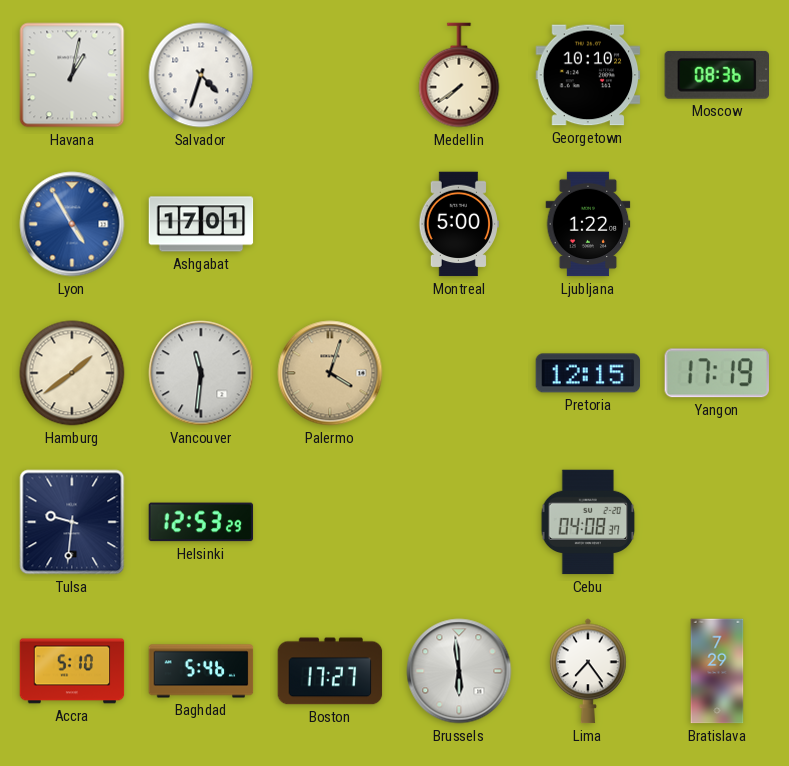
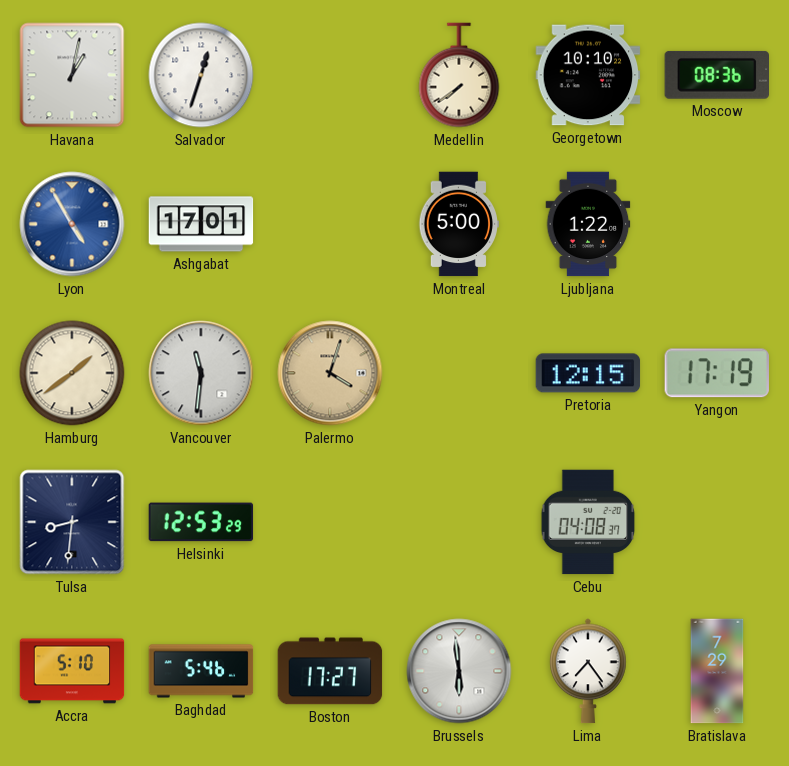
Salvador: 4:33 -> 12:33
Tulsa: 9:31 -> 8:31
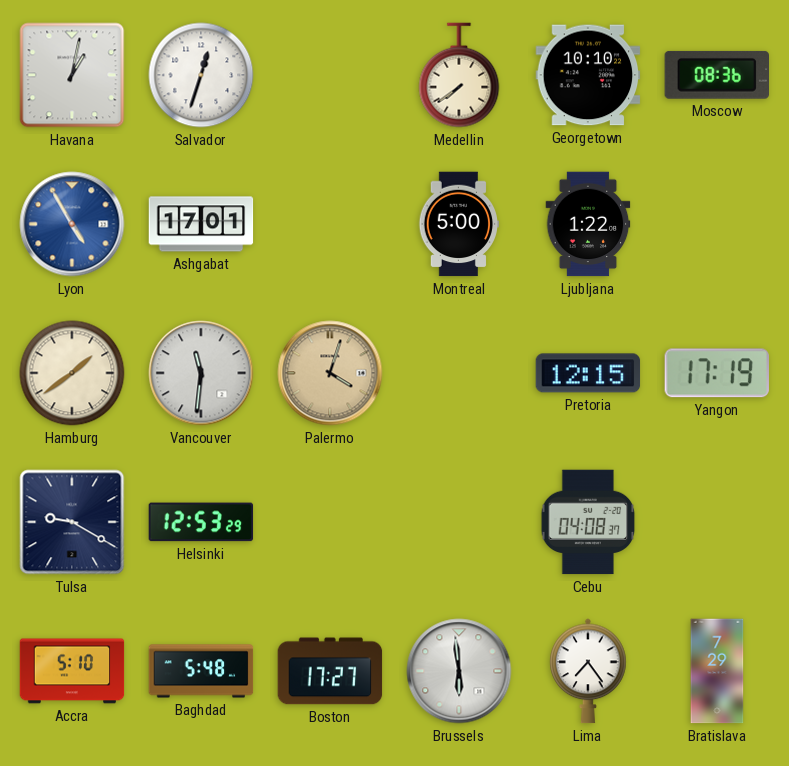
Tulsa: 8:31 -> 9:20
Baghdad: 5:46 -> 5:48
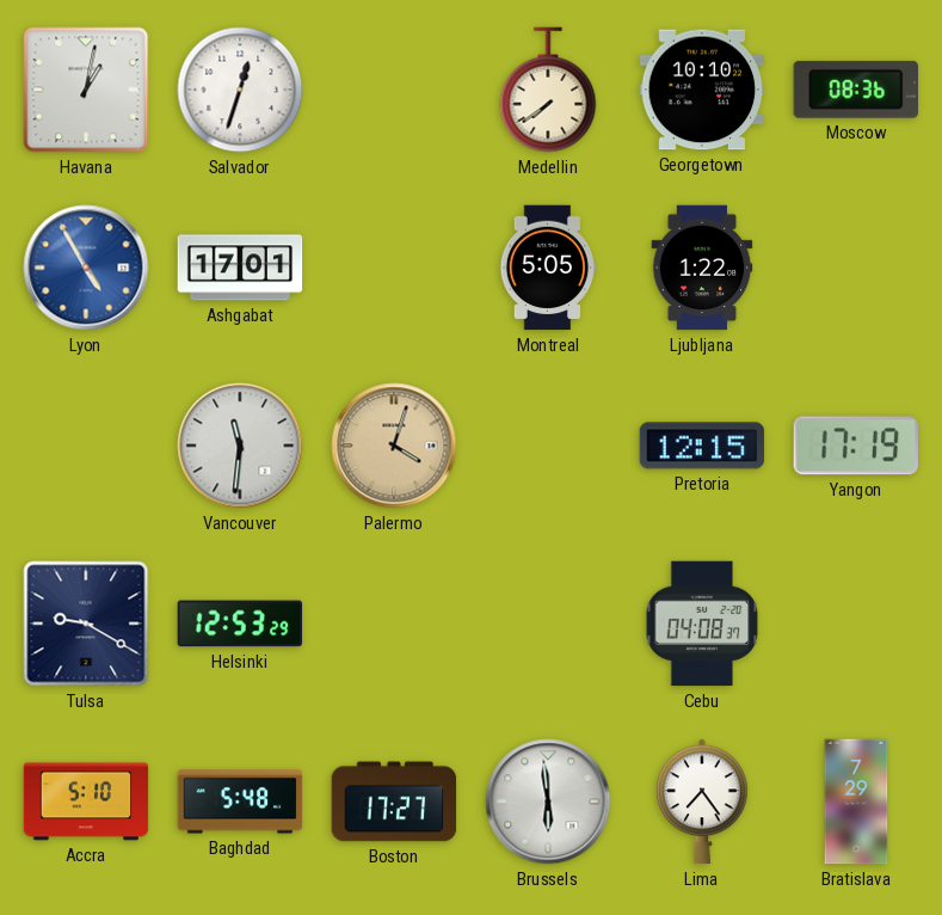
Montreal: 5:00 -> 5:05
Hamburg: 1:39 -> none
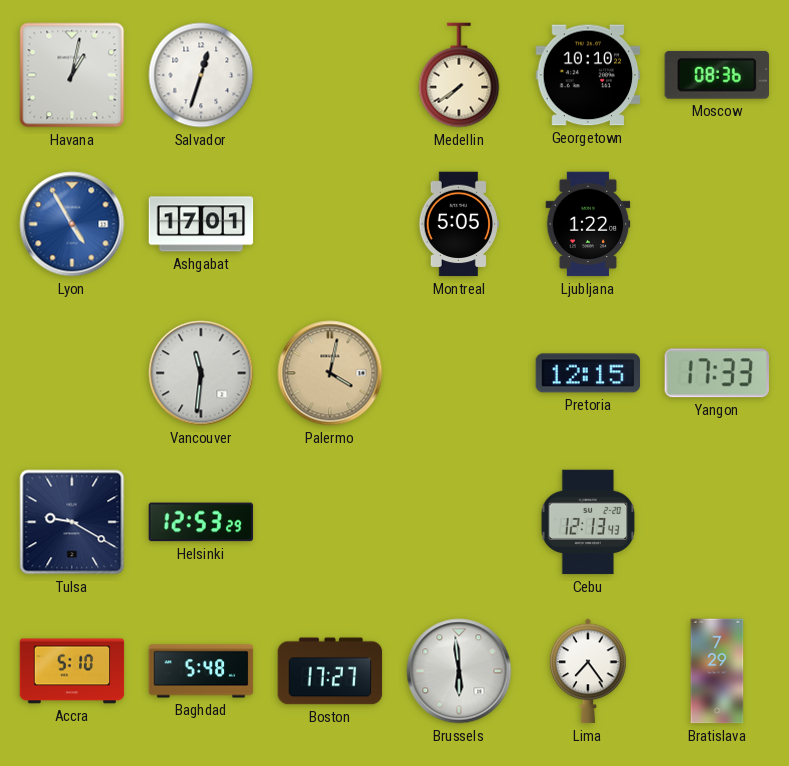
Palermo: 4:03 -> 4:02
Yangon: 17:19 -> 17:33
Cebu: 04:08 -> 12:13
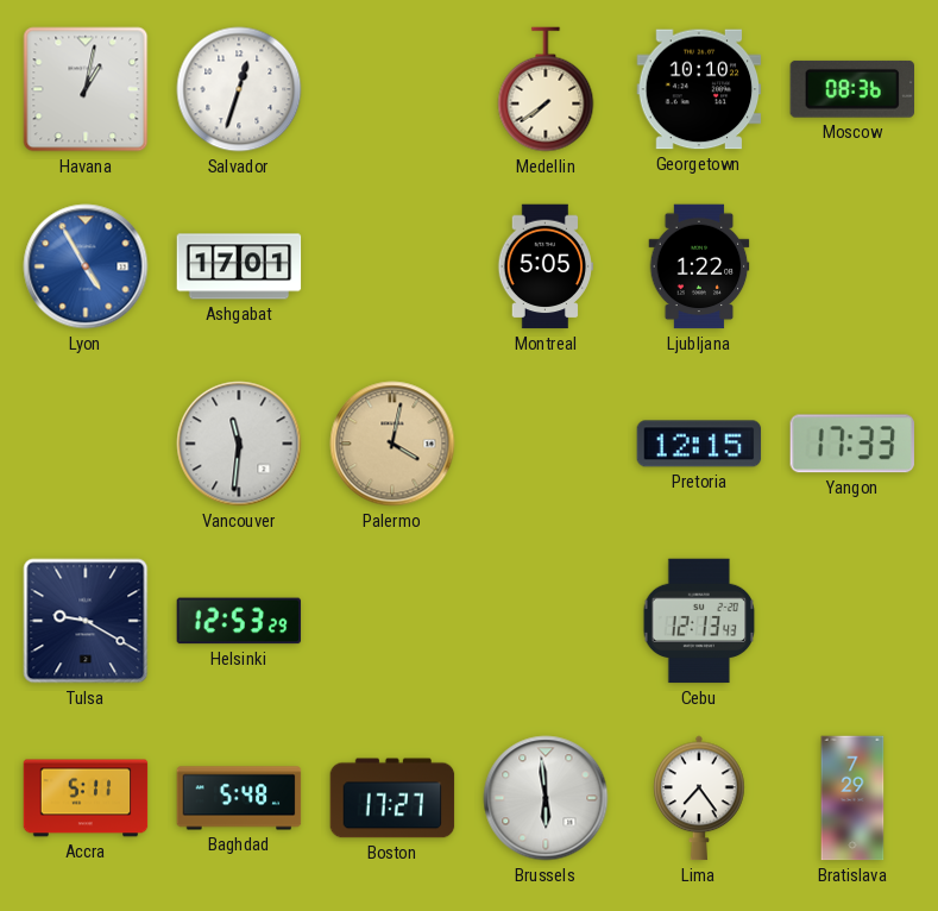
Accra: 5:10 -> 5:11
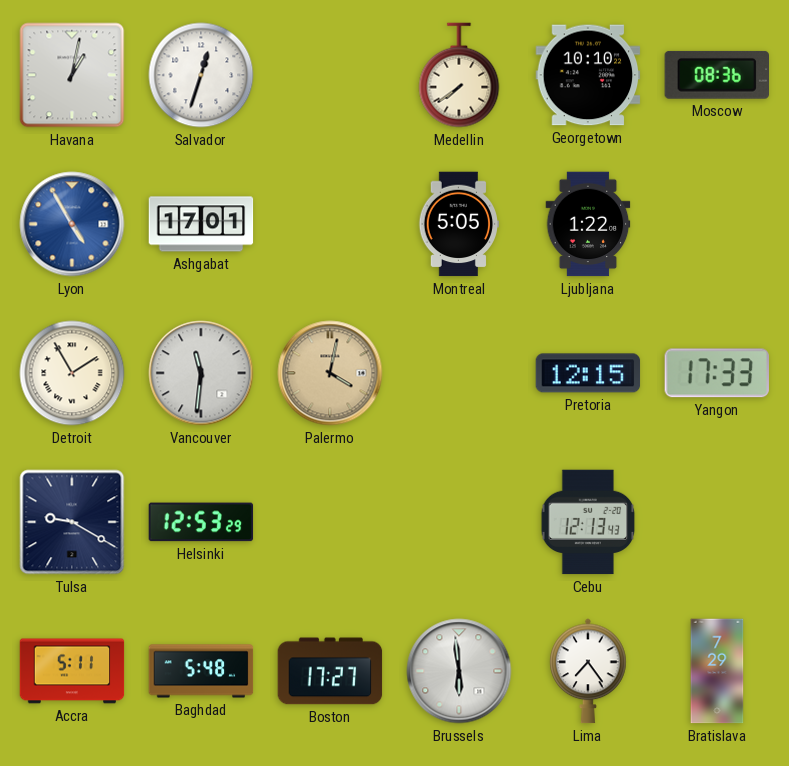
Detroit: none -> 1:55
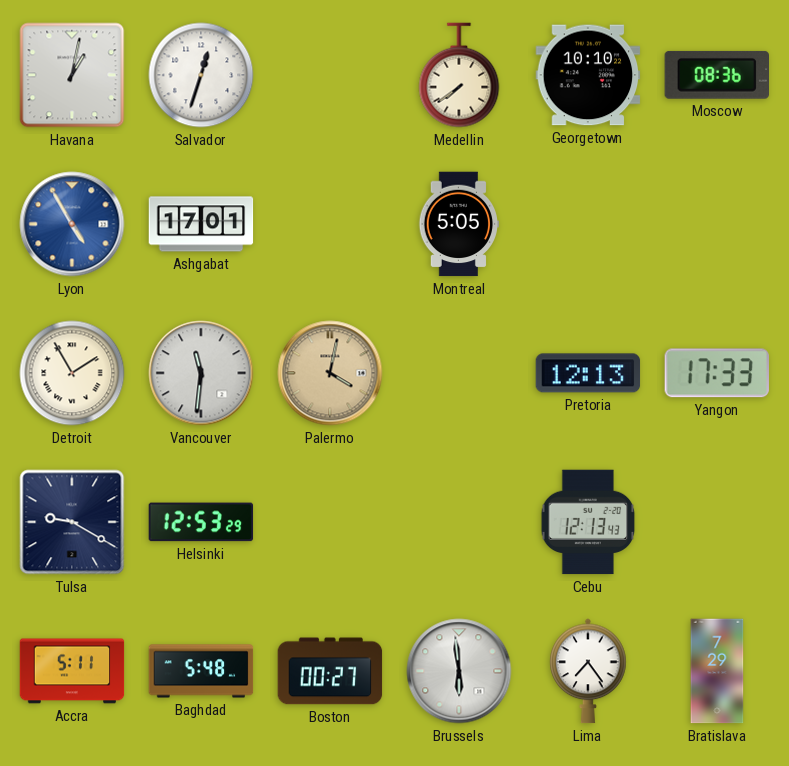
Ljubljana: 1:22 -> none
Pretoria: 12:15 -> 12:13
Boston: 17:27 -> 00:27
